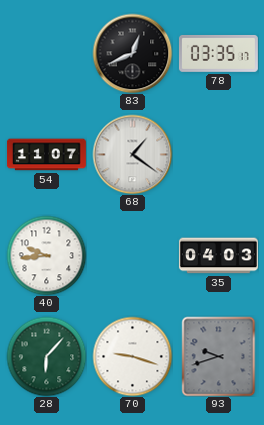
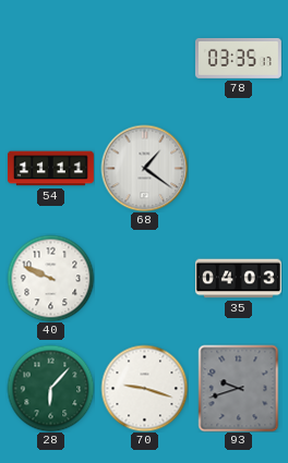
83: 12:41 -> none
54: 11:07 -> 11:11
40: 9:44 -> 9:49
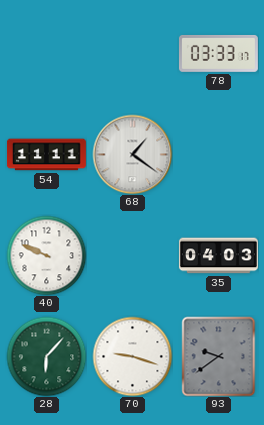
78: 03:35 -> 03:33
93: 9:42 -> 9:39
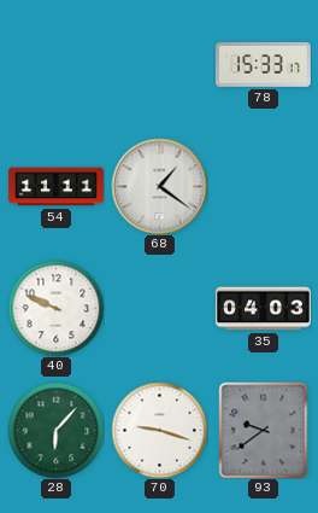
78: 03:33 -> 15:33
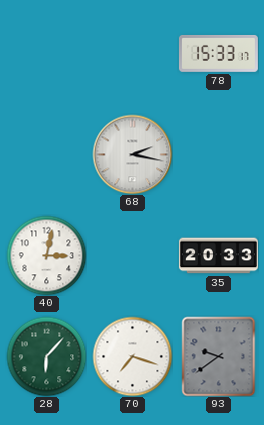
54: 11:11 -> none
68: 1:21 -> 2:17
40: 9:49 -> 3:02
35: 04:03 -> 20:33
70: 9:18 -> 7:18
